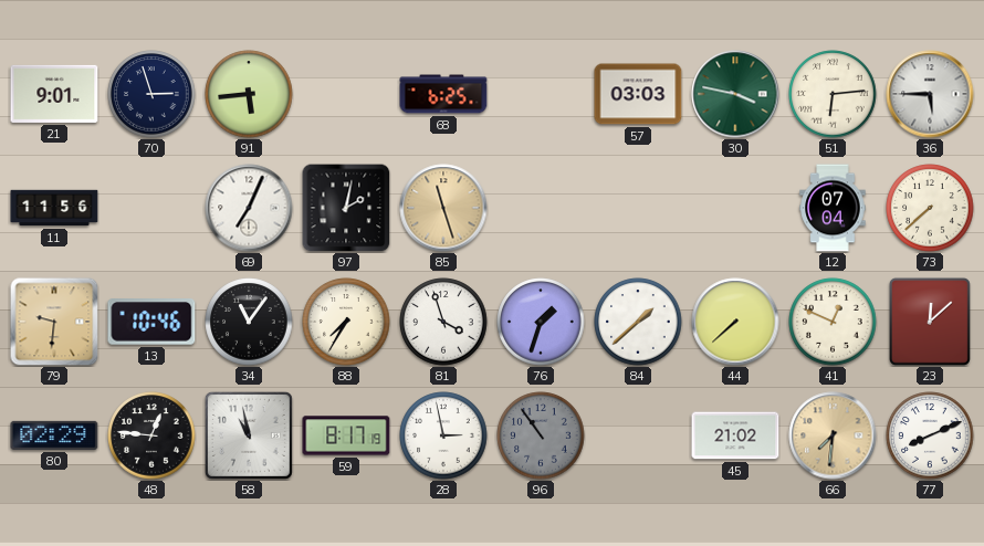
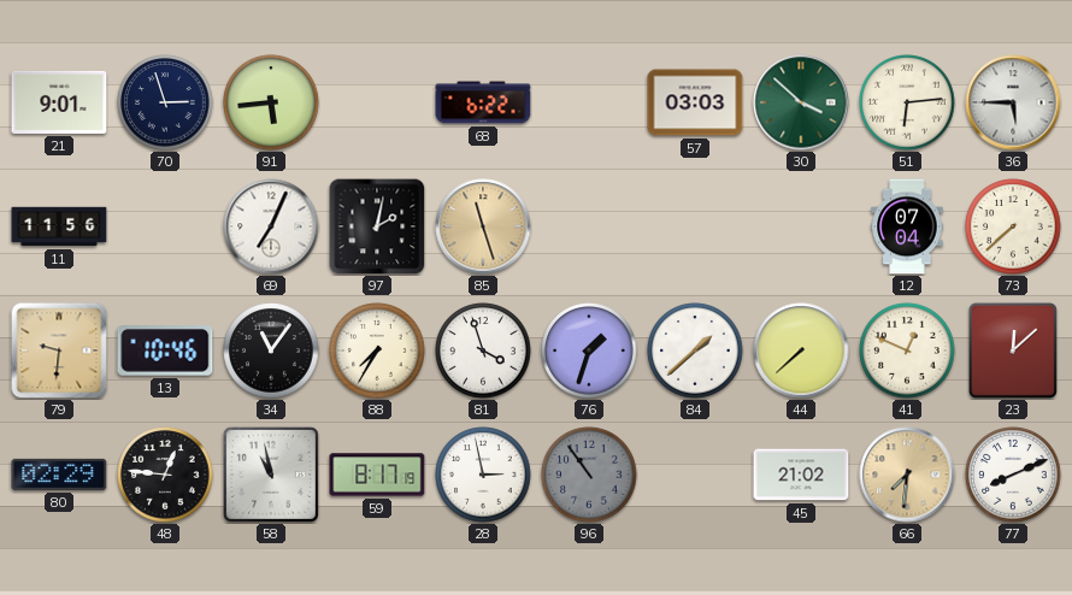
68: 6:25 -> 6:22
30: 3:47 -> 3:52
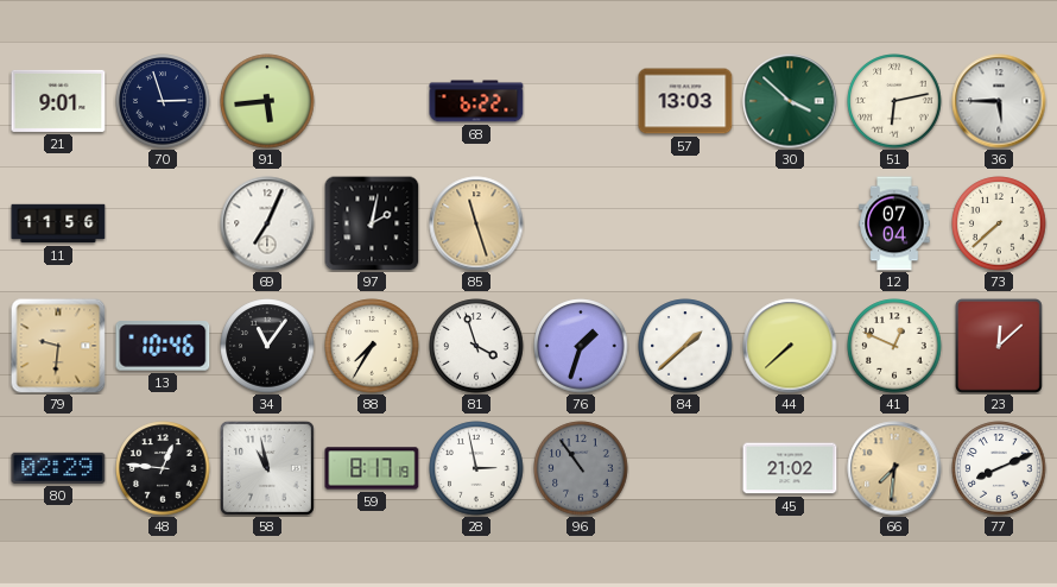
57: 03:03 -> 13:03
51: 6:14 -> 6:13
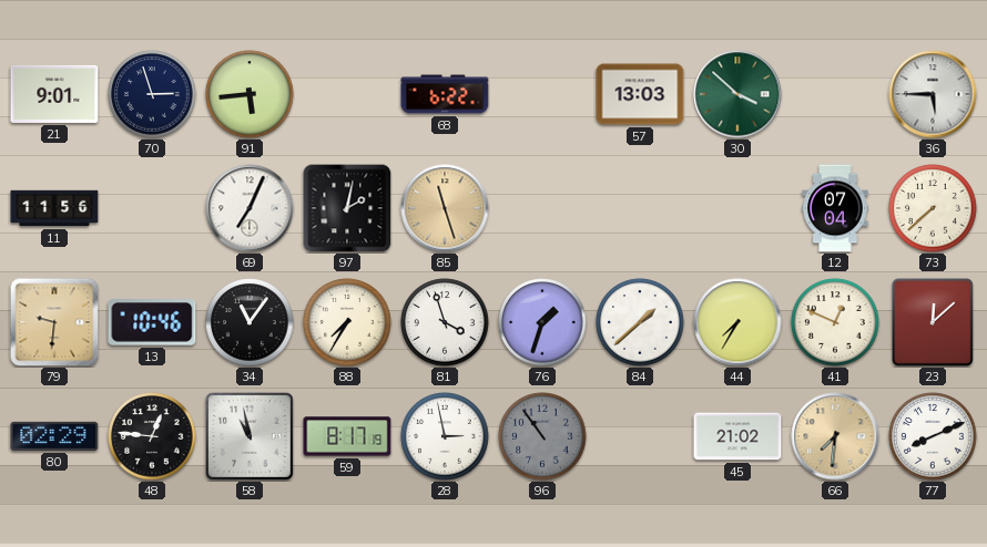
51: 6:13 -> none
44: 7:38 -> 7:35
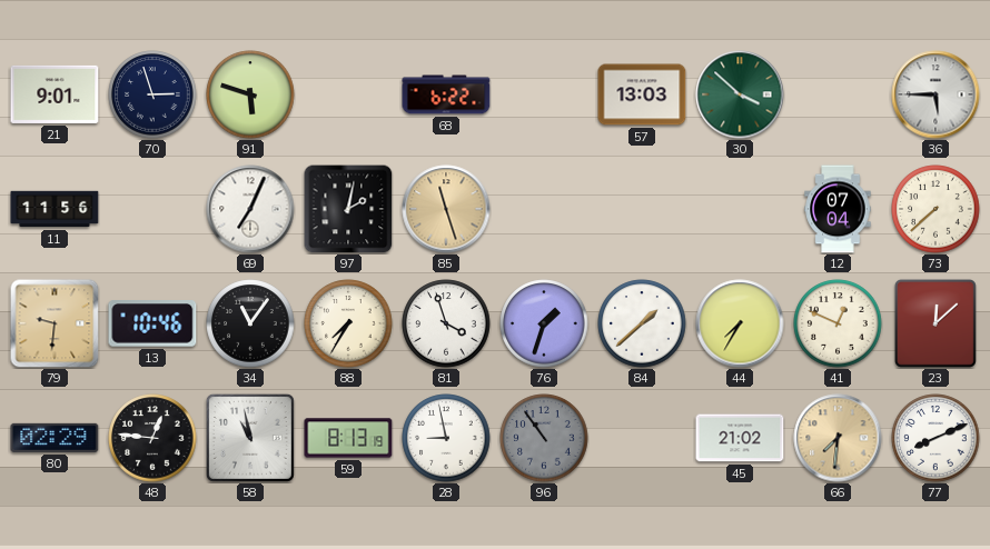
91: 5:44 -> 5:48
59: 8:17 -> 8:13
28: 2:58 -> 8:58
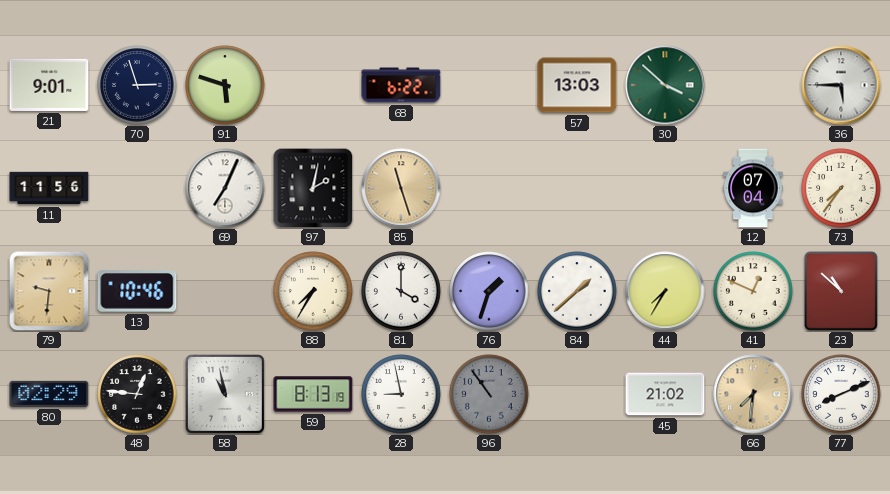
73: 7:38 -> 7:36
34: 11:06 -> none
81: 3:57 -> 4:00
23: 12:08 -> 10:52
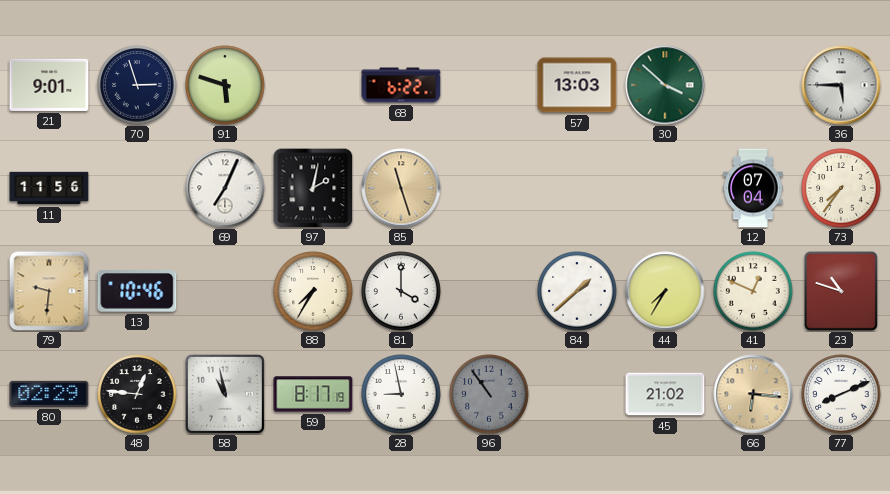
76: 1:33 -> none
23: 10:52 -> 10:48
59: 8:13 -> 8:17
66: 7:31 -> 6:16
